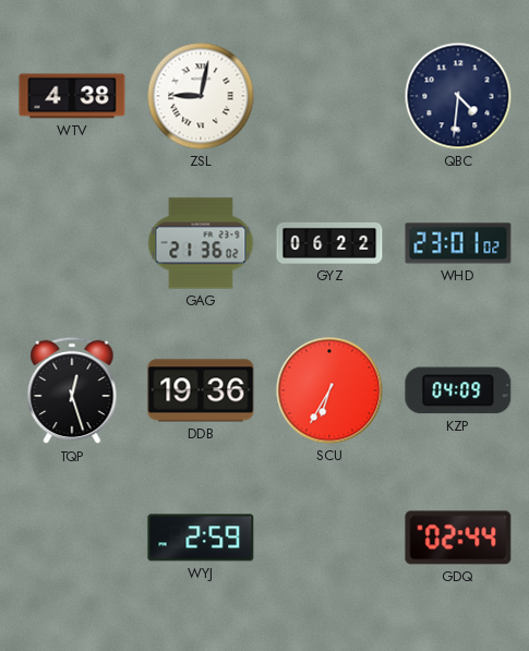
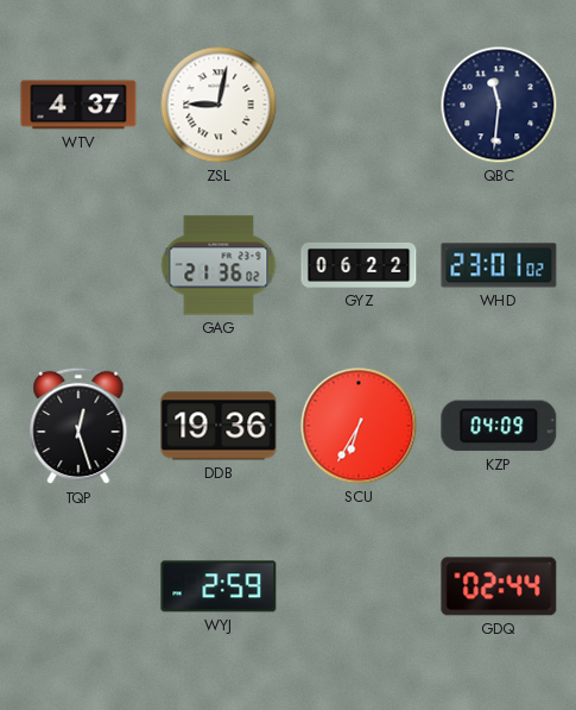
WTV: 4:38 -> 4:37
QBC: 4:31 -> 11:31
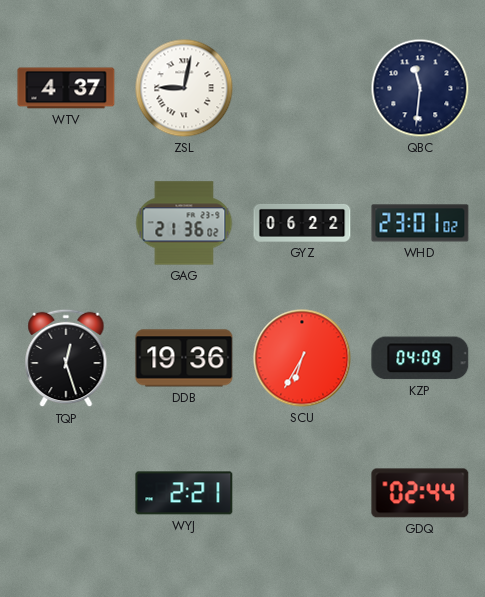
WYJ: 2:59 -> 2:21
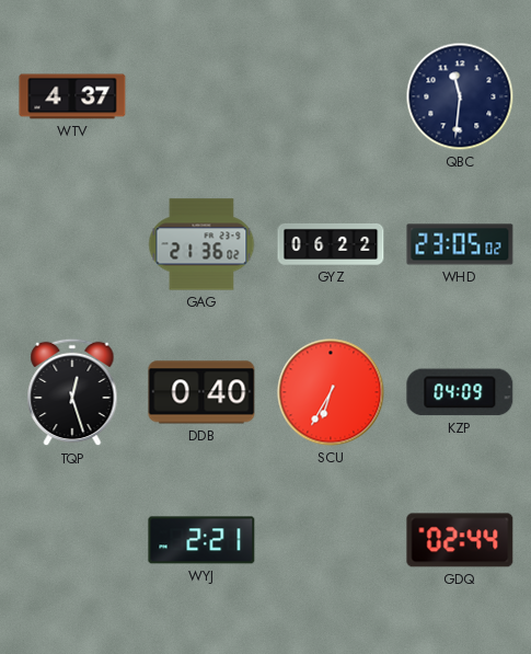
ZSL: 9:02 -> none
WHD: 23:01 -> 23:05
DDB: 19:36 -> 0:40
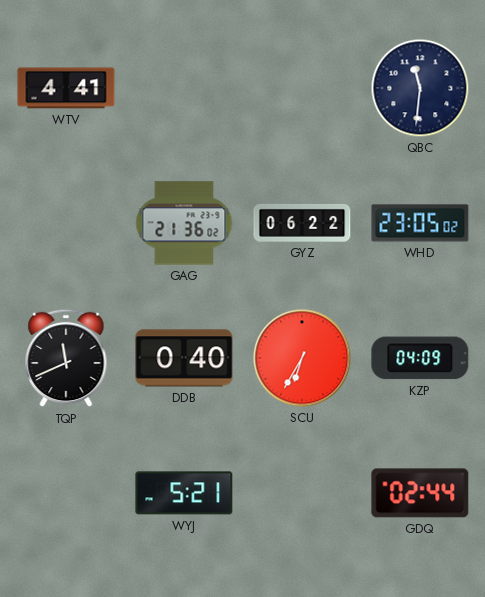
WTV: 4:37 -> 4:41
TQP: 12:27 -> 11:41
WYJ: 2:21 -> 5:21
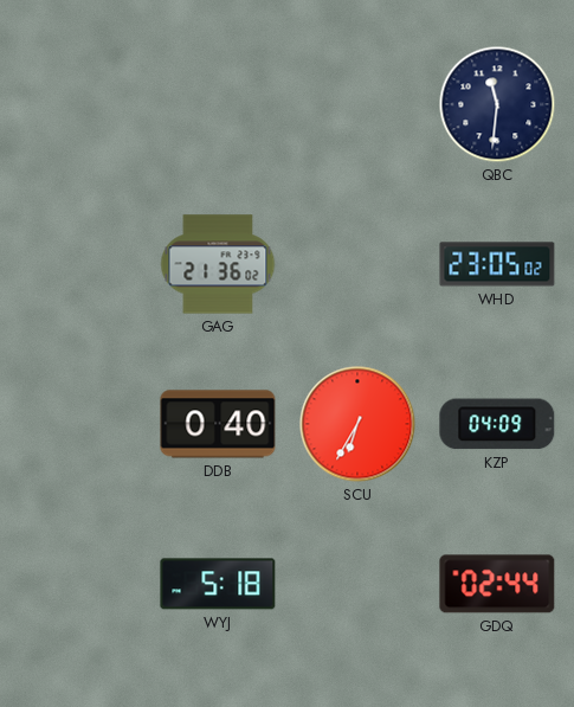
WTV: 4:41 -> none
GYZ: 06:22 -> none
TQP: 11:41 -> none
WYJ: 5:21 -> 5:18
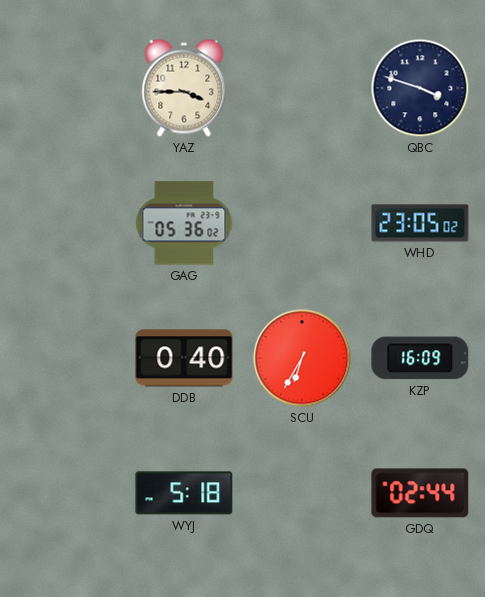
YAZ: none -> 3:45
QBC: 11:31 -> 3:48
GAG: 21:36 -> 05:36
KZP: 04:09 -> 16:09
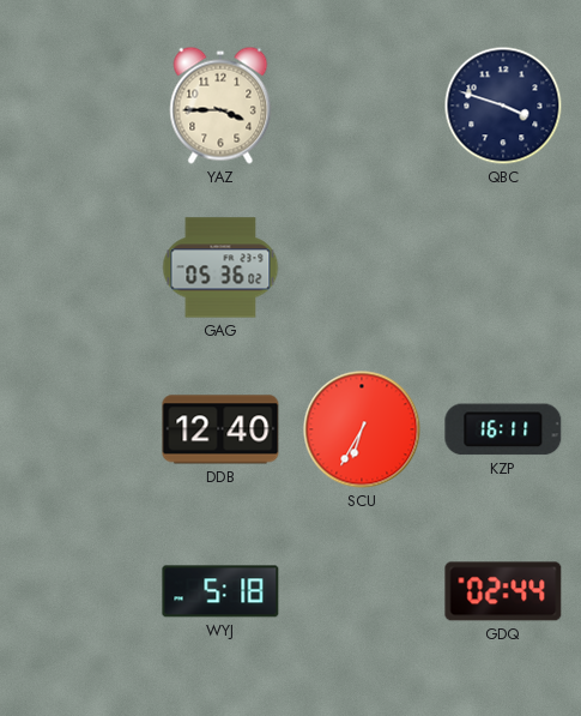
WHD: 23:05 -> none
DDB: 0:40 -> 12:40
KZP: 16:09 -> 16:11
